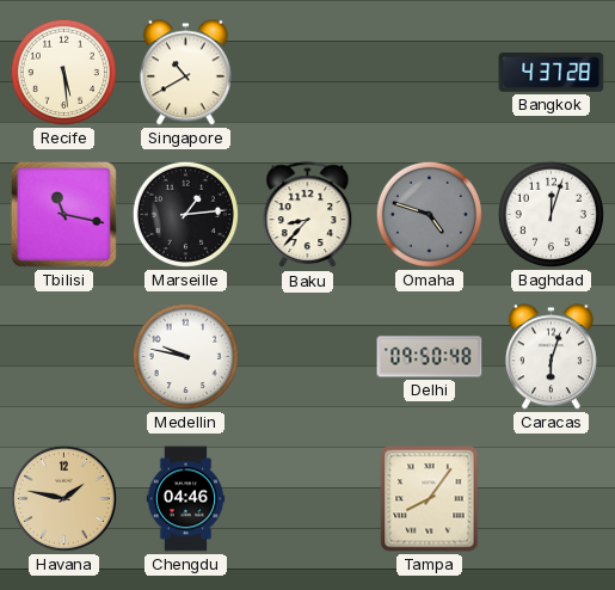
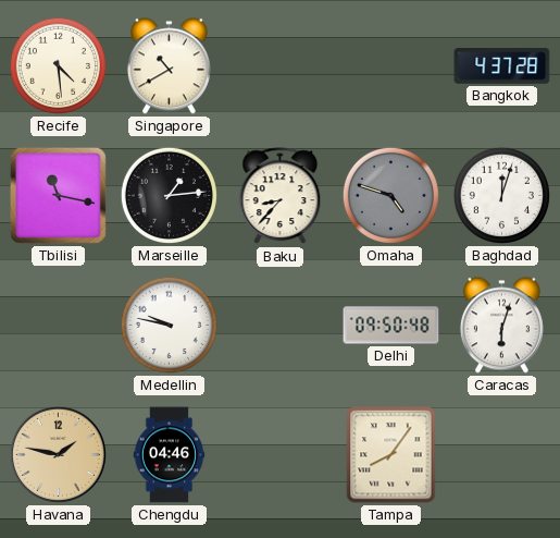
Recife: 5:29 -> 4:29
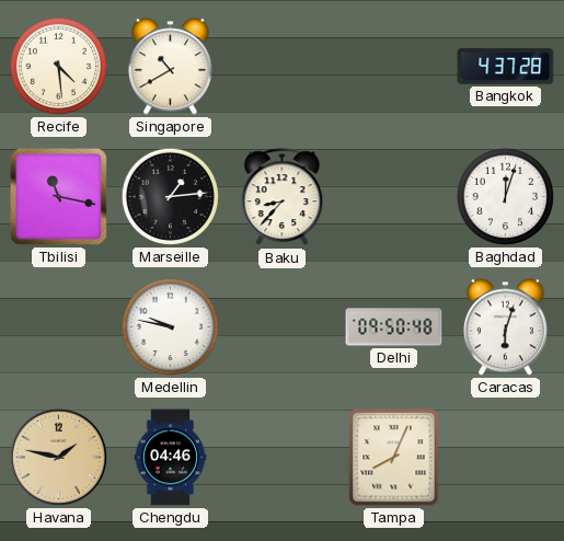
Omaha: 4:48 -> none
Tampa: 8:06 -> 8:04
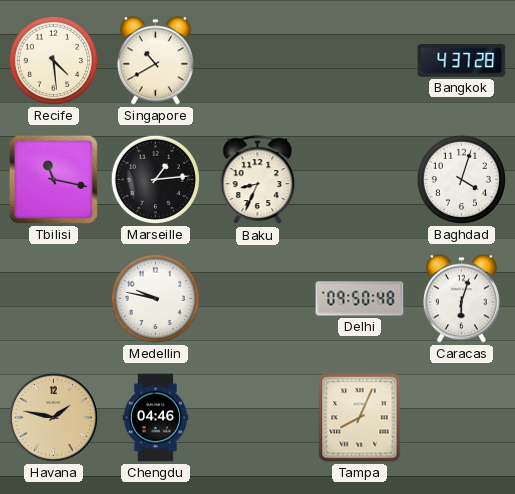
Baku: 8:37 -> 8:34
Baghdad: 12:03 -> 4:03
